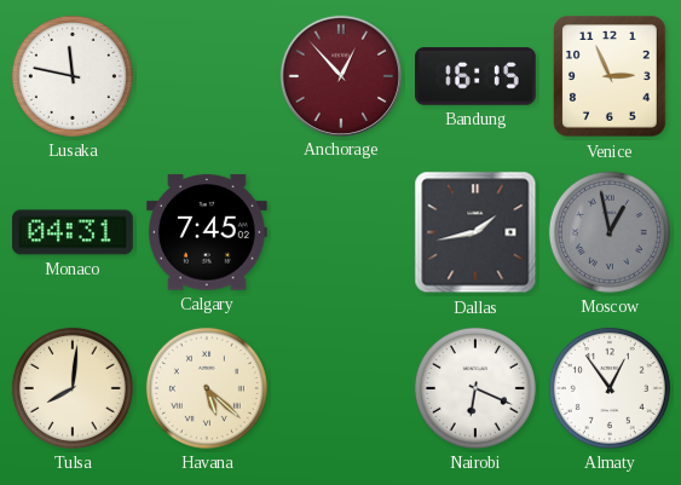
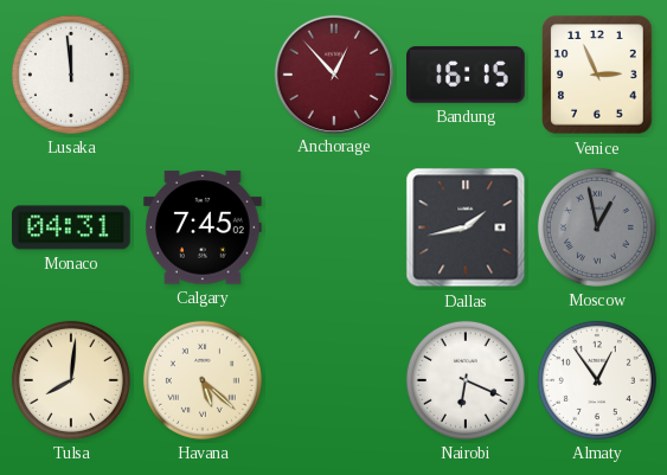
Lusaka: 11:47 -> 11:59
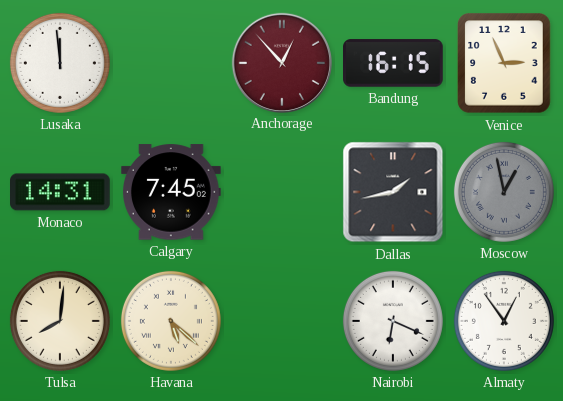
Monaco: 04:31 -> 14:31
